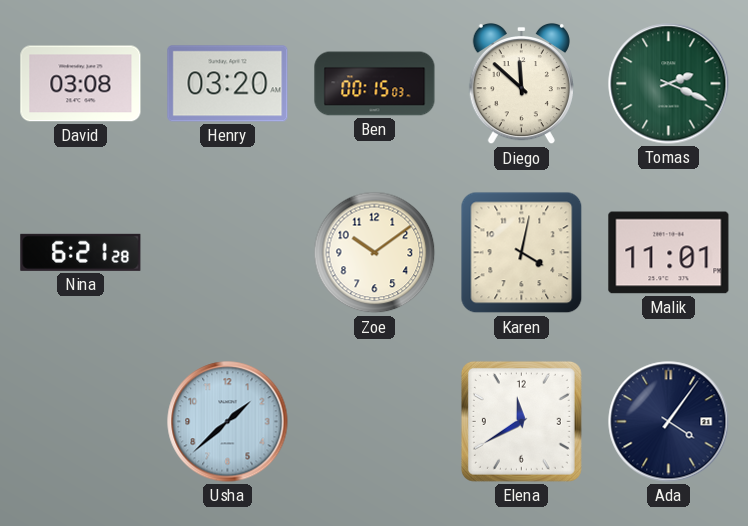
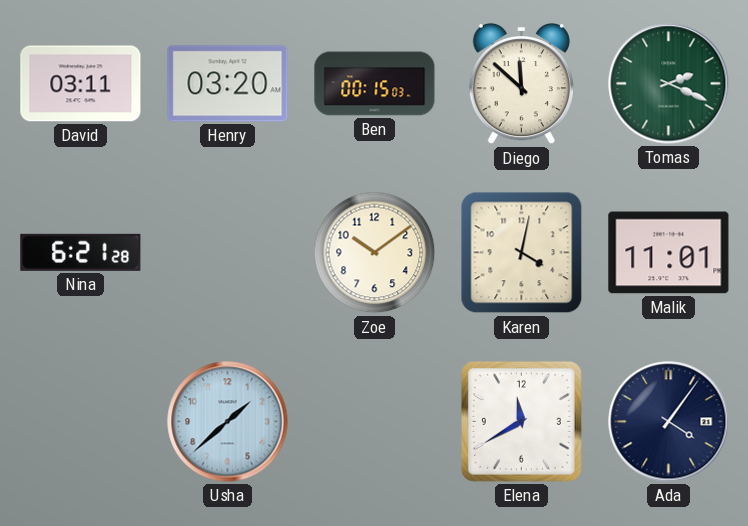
David: 03:08 -> 03:11
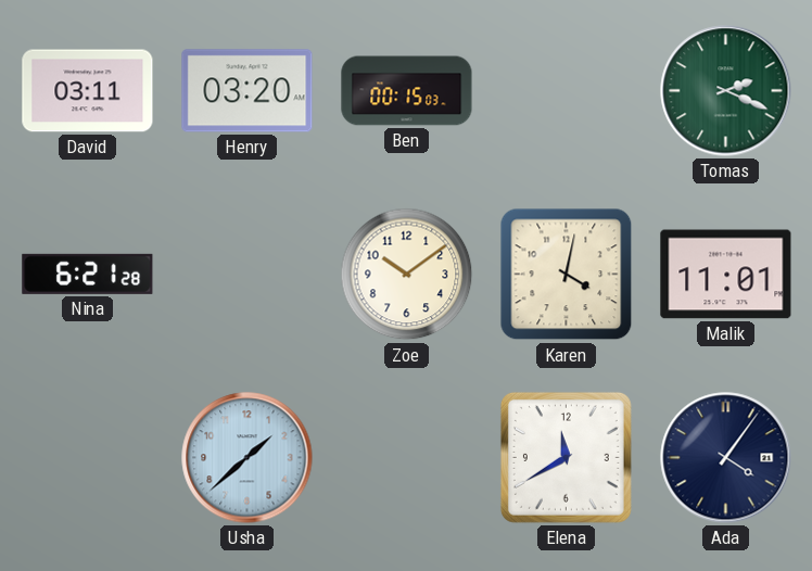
Diego: 11:52 -> none
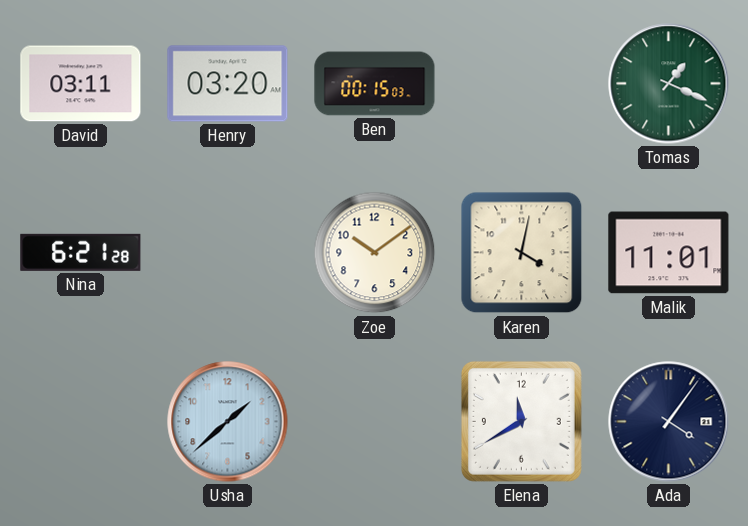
Tomas: 2:19 -> 1:19
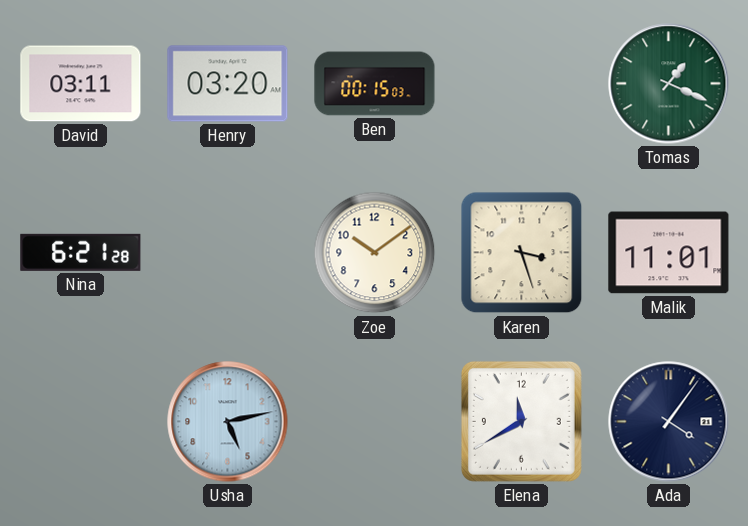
Karen: 4:02 -> 3:27
Usha: 1:38 -> 5:13
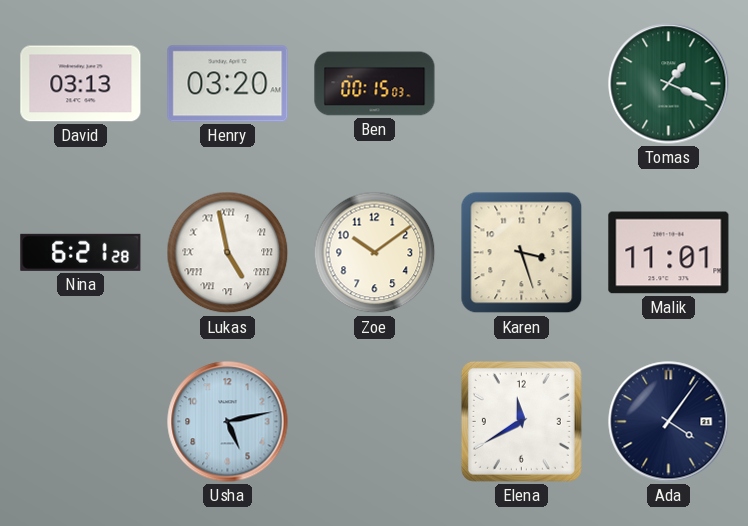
David: 03:11 -> 03:13
Lukas: none -> 4:58
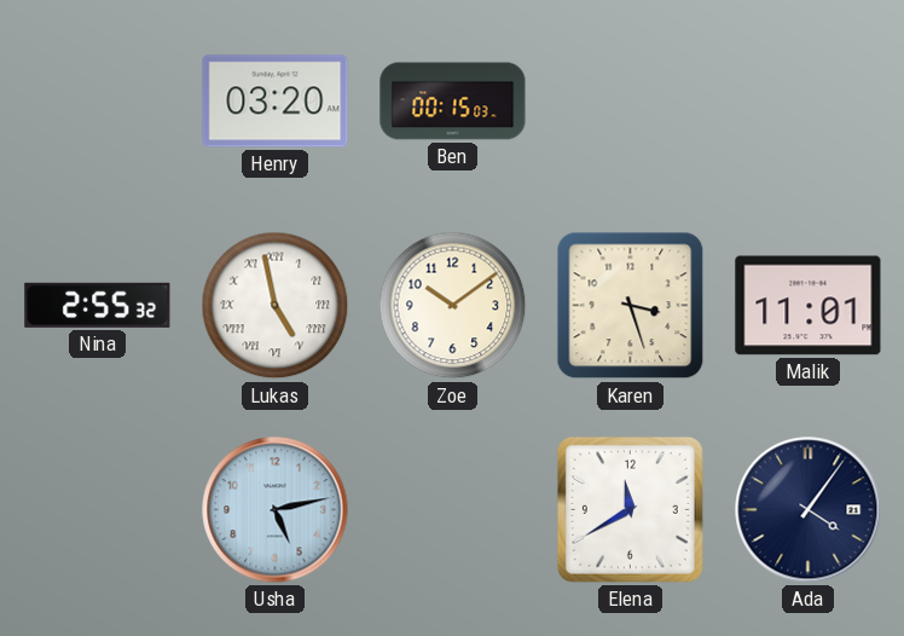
David: 03:13 -> none
Tomas: 1:19 -> none
Nina: 6:21 -> 2:55
